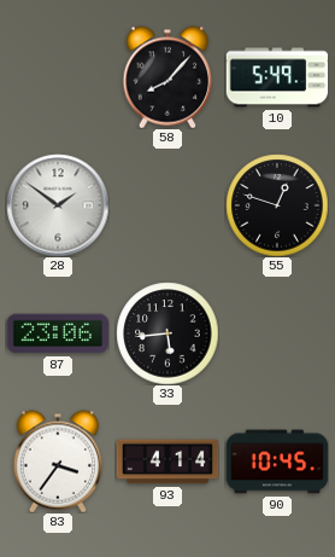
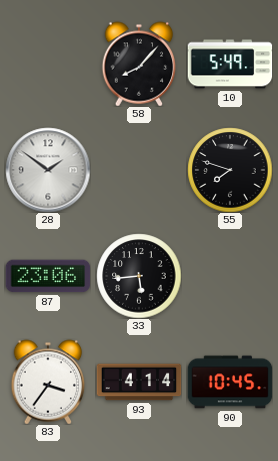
55: 12:48 -> 7:48
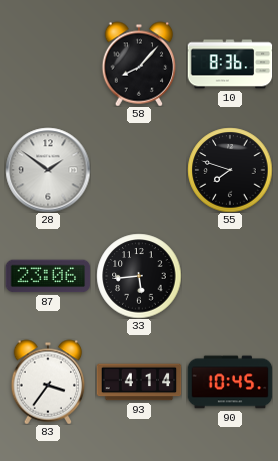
10: 5:49 -> 8:36
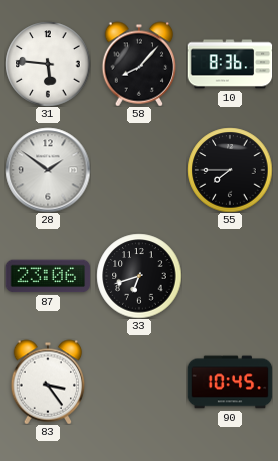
31: none -> 5:46
55: 7:48 -> 7:45
33: 5:44 -> 6:42
83: 3:36 -> 3:24
93: 4:14 -> none
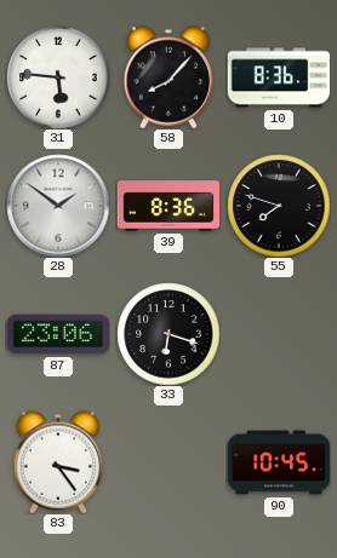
39: none -> 8:36
55: 7:45 -> 7:48
33: 6:42 -> 6:18
